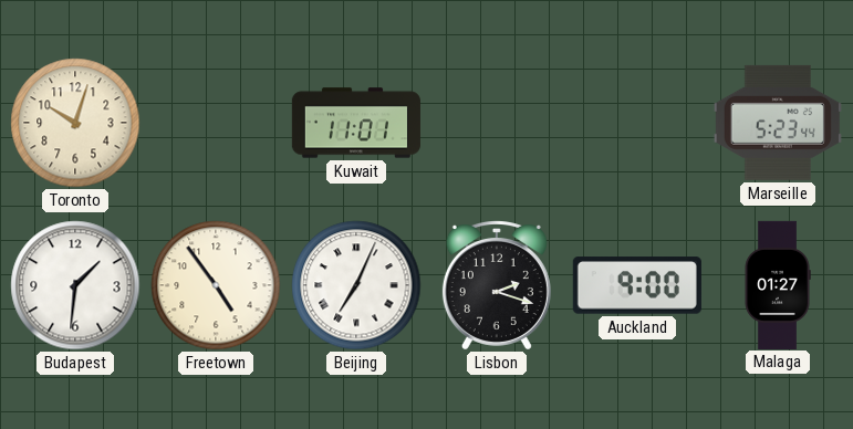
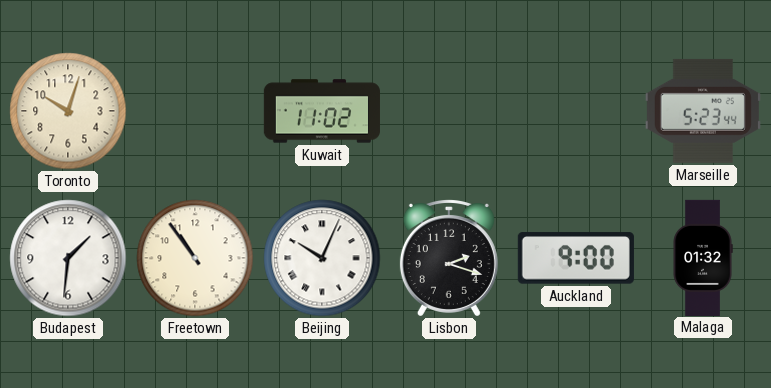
Kuwait: 11:01 -> 11:02
Freetown: 4:54 -> 10:54
Beijing: 7:04 -> 10:04
Malaga: 01:27 -> 01:32
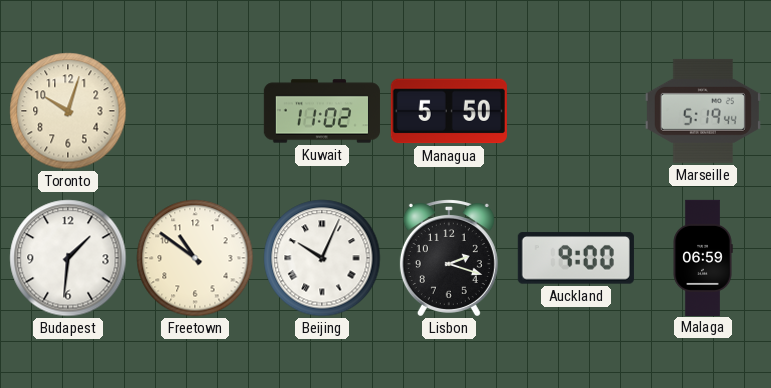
Managua: none -> 5:50
Marseille: 5:23 -> 5:19
Freetown: 10:54 -> 10:51
Malaga: 01:32 -> 06:59
